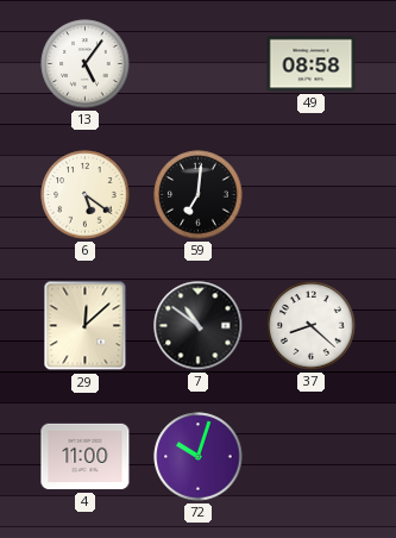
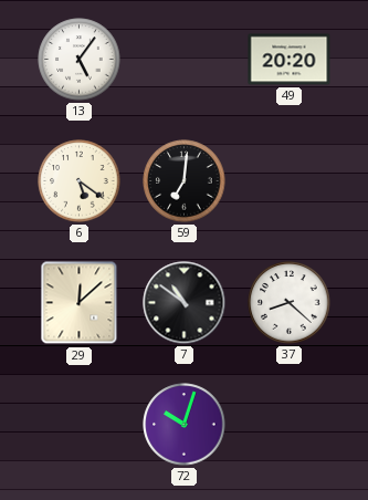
49: 08:58 -> 20:20
4: 11:00 -> none
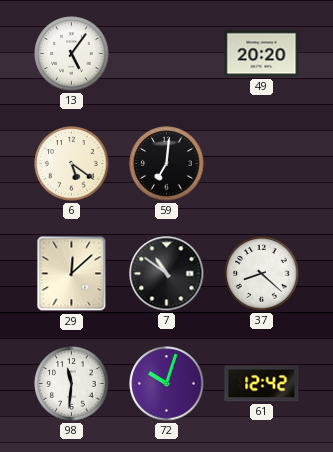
98: none -> 11:31
61: none -> 12:42
